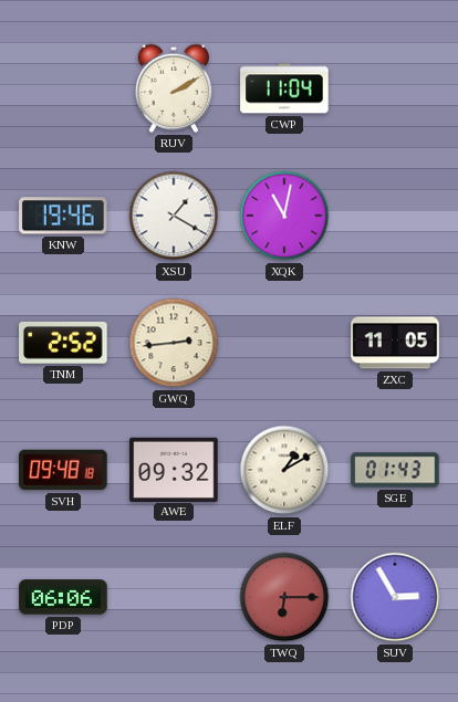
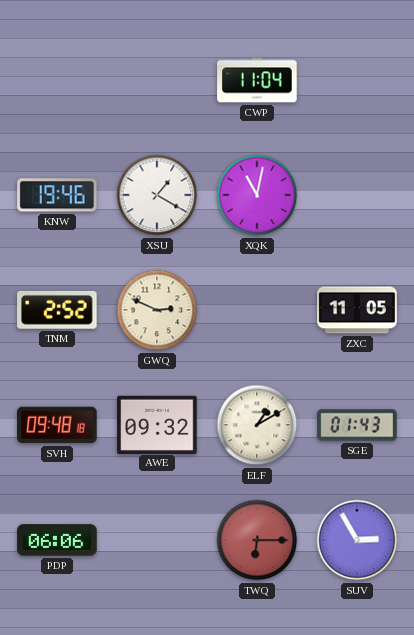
RUV: 2:10 -> none
GWQ: 2:44 -> 2:49
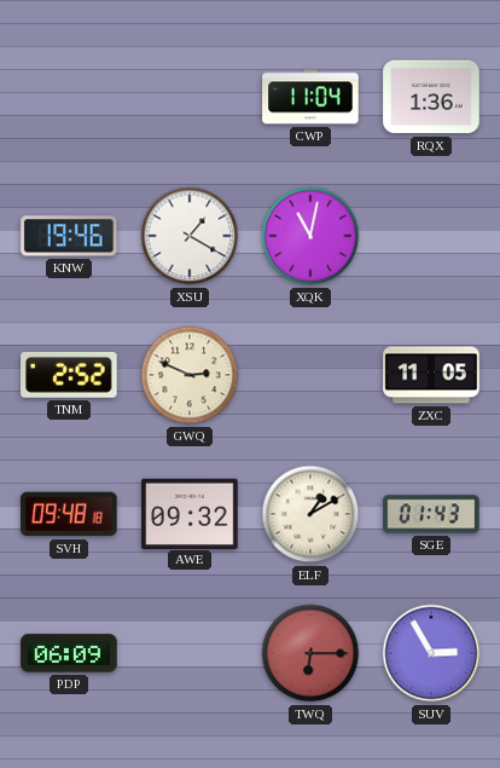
RQX: none -> 1:36
PDP: 06:06 -> 06:09
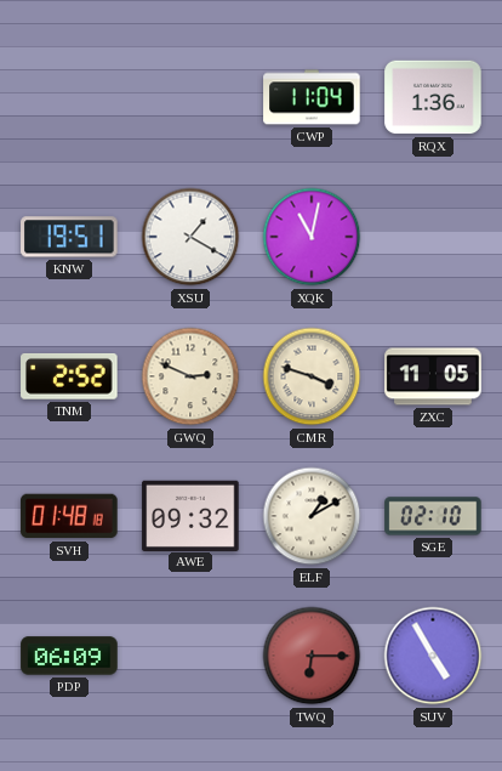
KNW: 19:46 -> 19:51
CMR: none -> 3:48
SVH: 09:48 -> 01:48
SGE: 01:43 -> 02:10
SUV: 2:55 -> 4:55
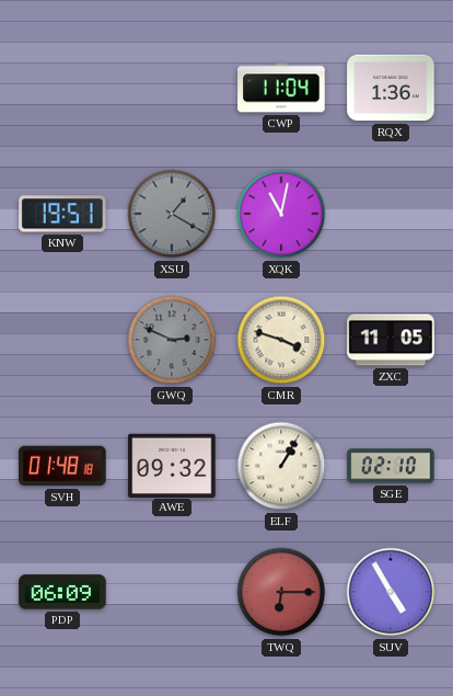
XSU dial: white -> grey
TNM: 2:52 -> none
GWQ dial: cream -> grey
ELF: 1:10 -> 1:05
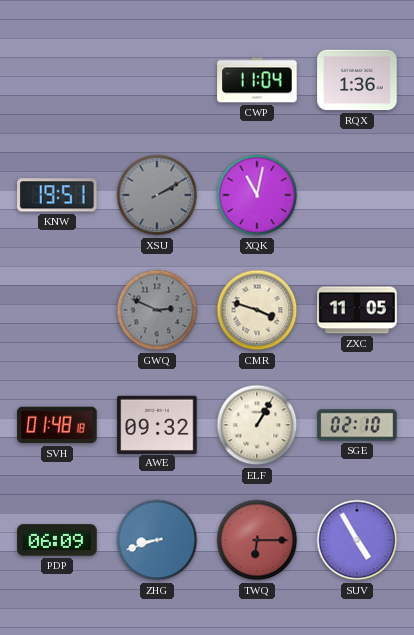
XSU: 1:20 -> 2:10
ZHG: none -> 8:42
